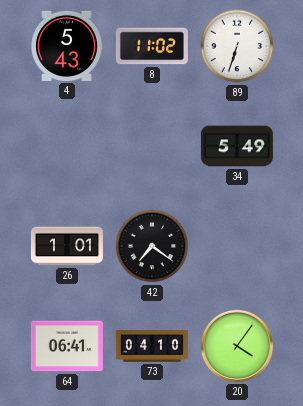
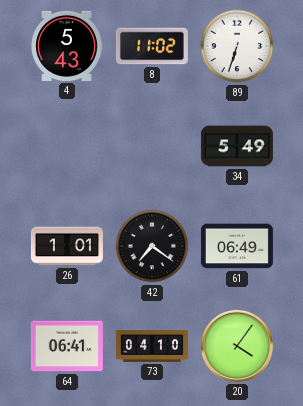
61: none -> 06:49
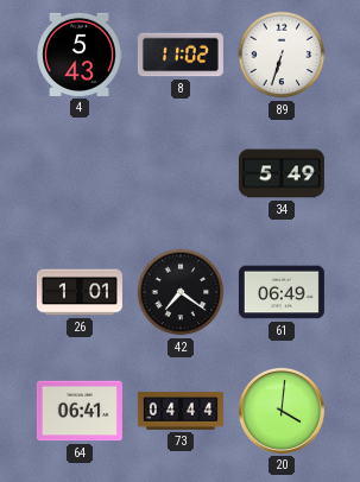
73: 04:10 -> 04:44
20: 4:06 -> 4:01
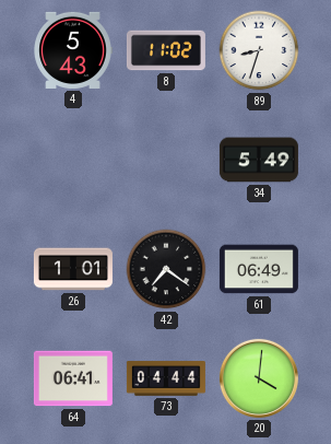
89: 6:33 -> 8:33
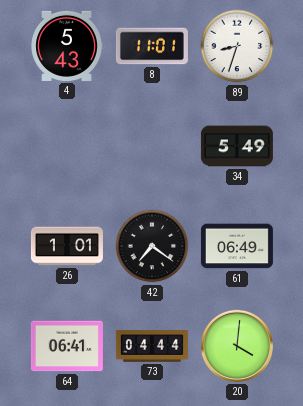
8: 11:02 -> 11:01
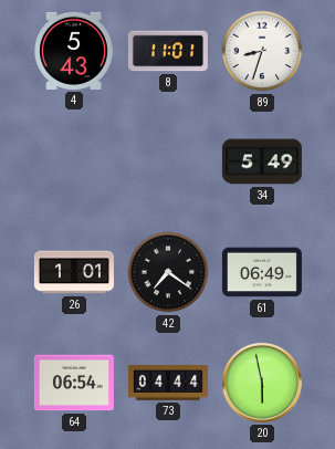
64: 06:41 -> 06:54
20: 4:01 -> 5:58
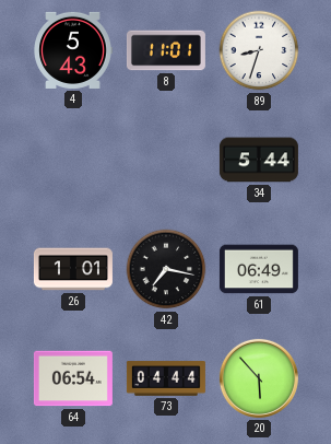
34: 5:49 -> 5:44
42: 7:21 -> 7:17
20: 5:58 -> 5:53
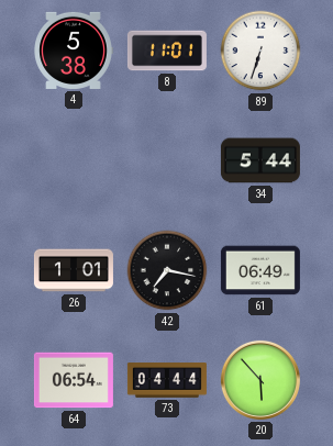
4: 5:43 -> 5:38
89: 8:33 -> 6:33
